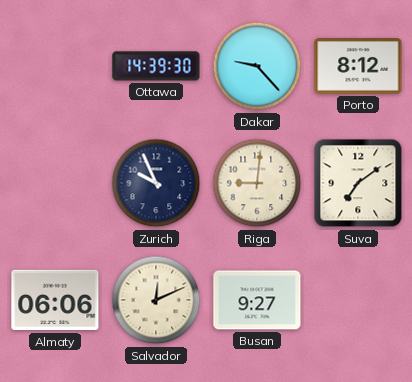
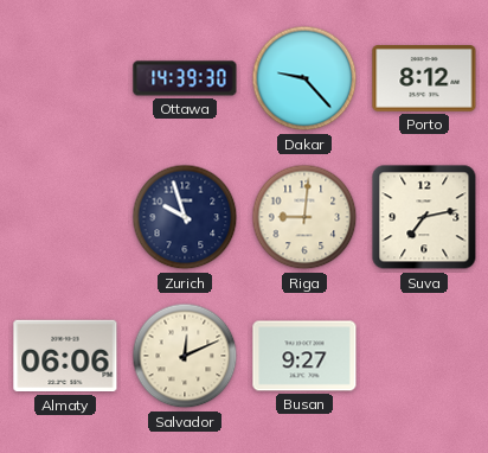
Zurich: 9:56 -> 9:57
Suva: 7:09 -> 7:13
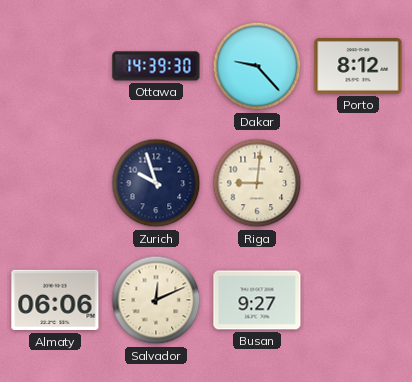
Suva: 7:13 -> none
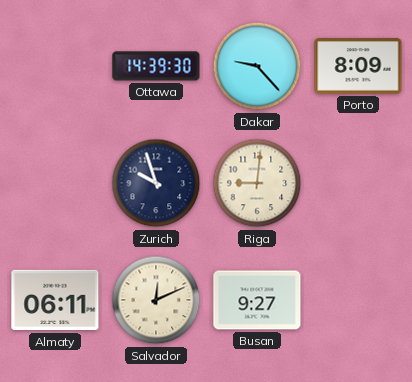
Porto: 8:12 -> 8:09
Almaty: 06:06 -> 06:11
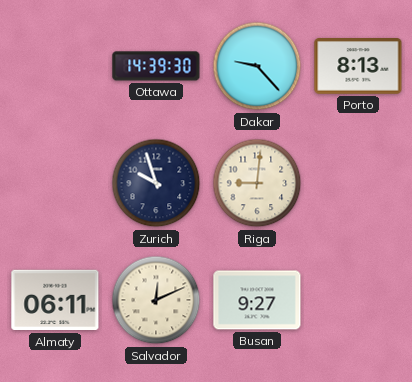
Porto: 8:09 -> 8:13
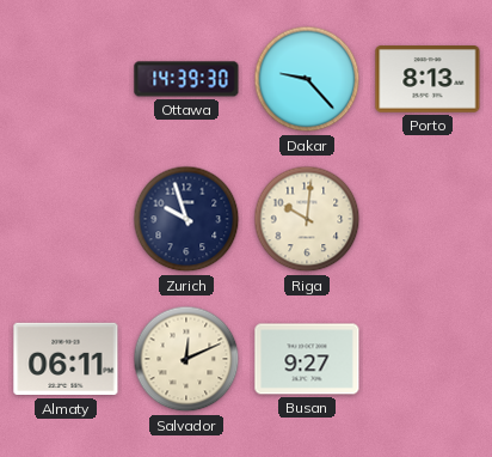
Riga: 9:01 -> 10:01
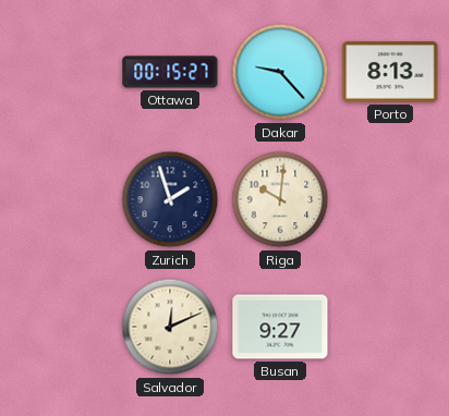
Ottawa: 14:39 -> 00:15
Zurich: 9:57 -> 1:57
Almaty: 06:11 -> none
